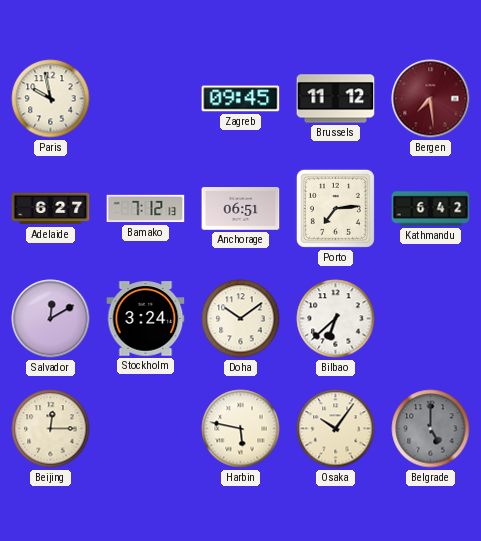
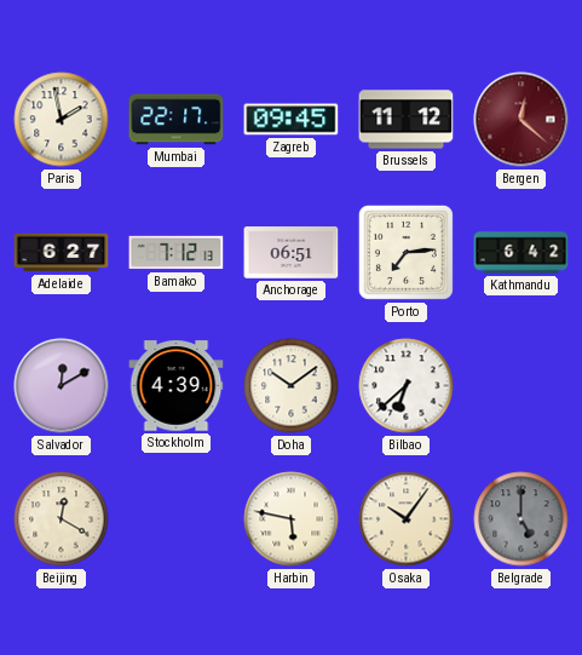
Paris: 9:58 -> 1:58
Mumbai: none -> 22:17
Bergen: 7:29 -> 12:22
Stockholm: 3:24 -> 4:39
Beijing: 12:15 -> 12:20
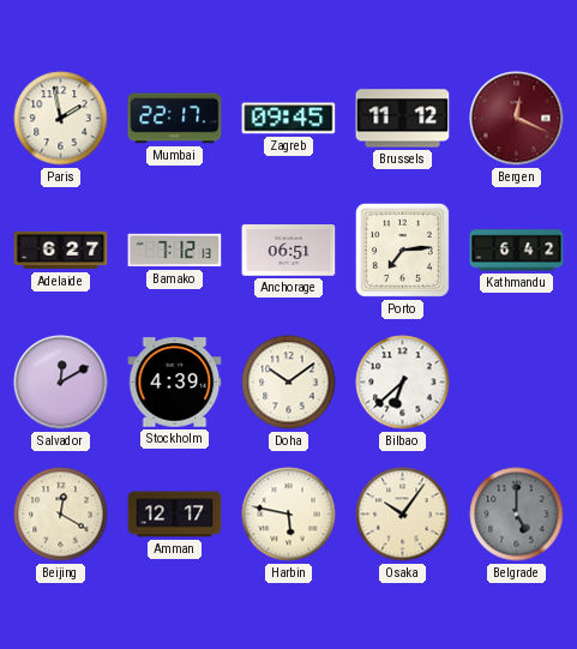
Bergen: 12:22 -> 12:19
Amman: none -> 12:17
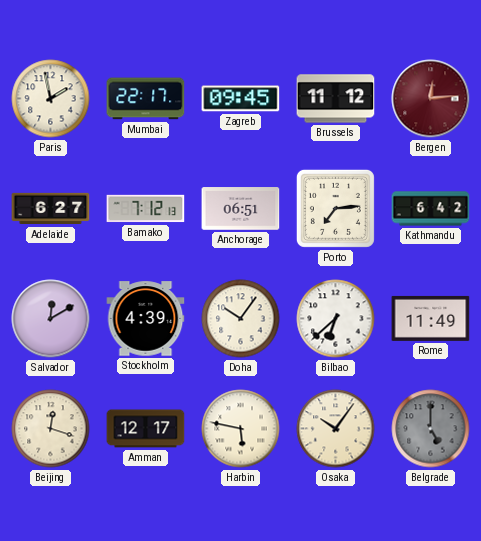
Bergen: 12:19 -> 12:14
Doha: 10:09 -> 10:06
Rome: none -> 11:49
Beijing: 12:20 -> 12:18
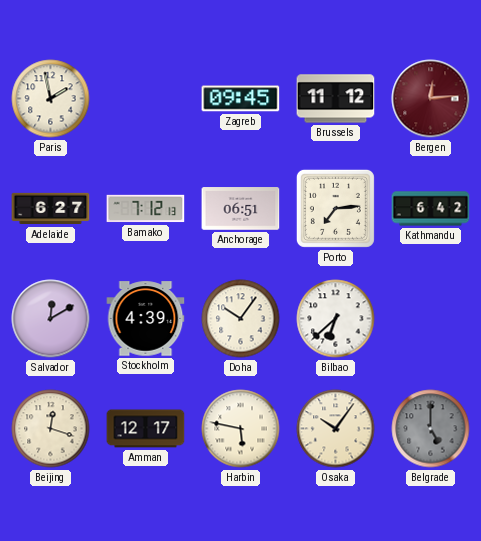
Mumbai: 22:17 -> none
Rome: 11:49 -> none
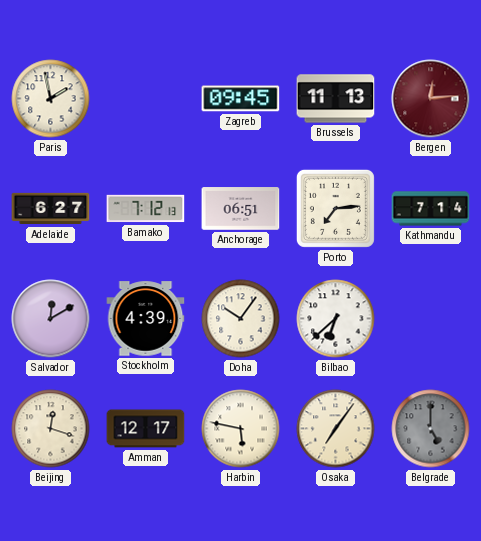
Brussels: 11:12 -> 11:13
Kathmandu: 6:42 -> 7:14
Osaka: 10:06 -> 7:06
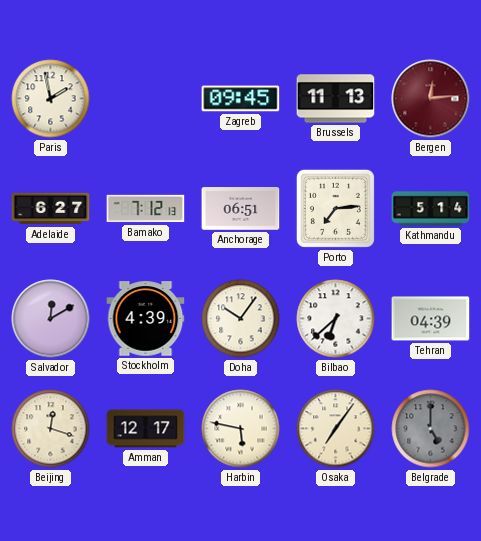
Kathmandu: 7:14 -> 5:14
Tehran: none -> 04:39
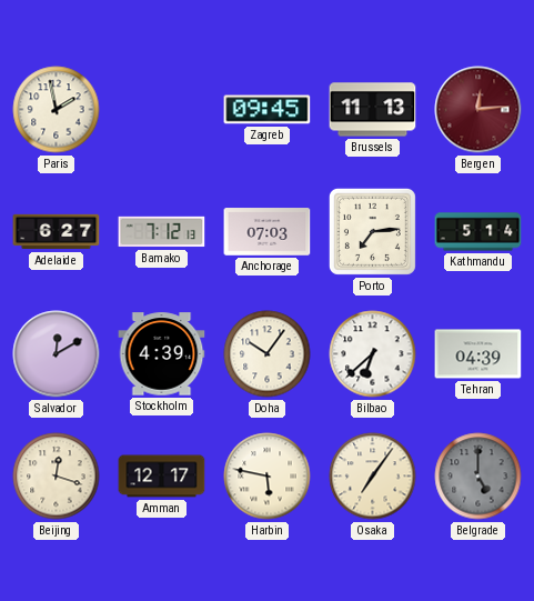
Anchorage: 06:51 -> 07:03
